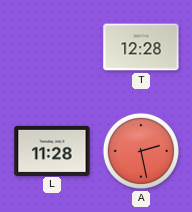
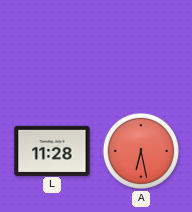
T: 12:28 -> none
A: 2:28 -> 6:28
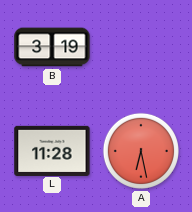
B: none -> 3:19
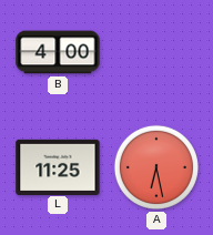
B: 3:19 -> 4:00
L: 11:28 -> 11:25
